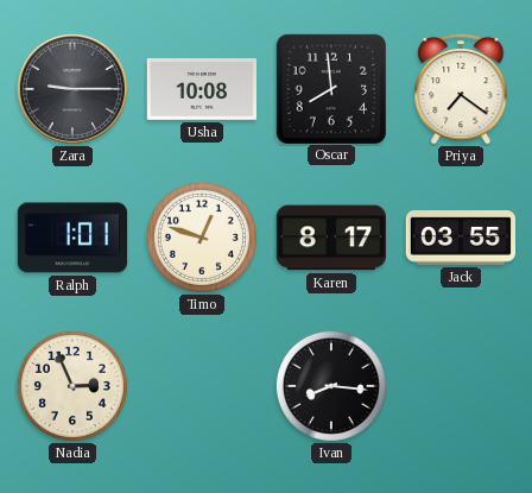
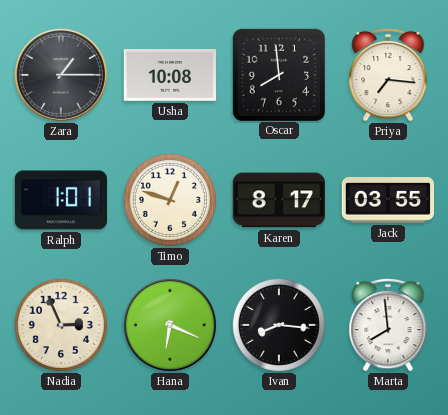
Zara: 9:15 -> 1:15
Priya: 7:21 -> 7:16
Hana: none -> 6:19
Marta: none -> 7:59
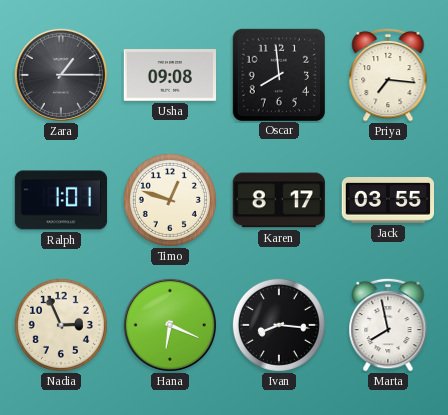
Usha: 10:08 -> 09:08
Marta: 7:59 -> 7:58
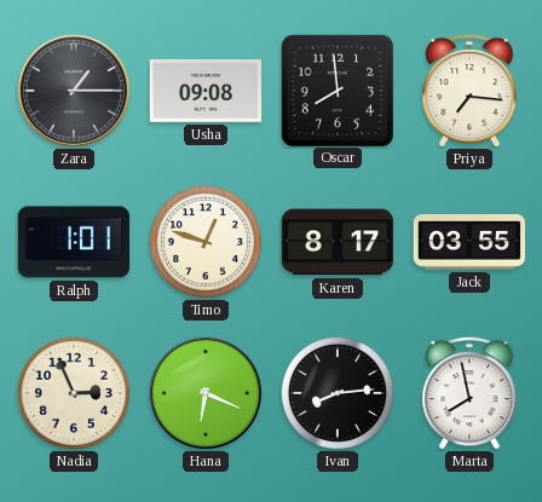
Ivan: 8:16 -> 8:14
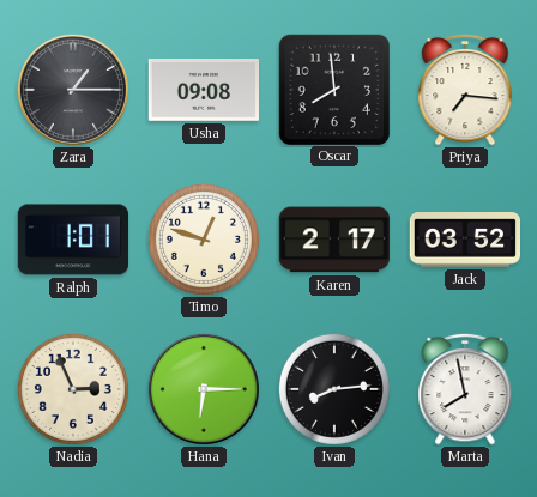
Karen: 8:17 -> 2:17
Jack: 03:55 -> 03:52
Hana: 6:19 -> 6:15
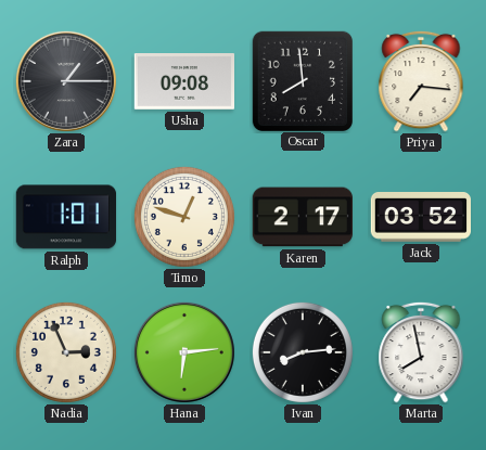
Hana: 6:15 -> 6:14
